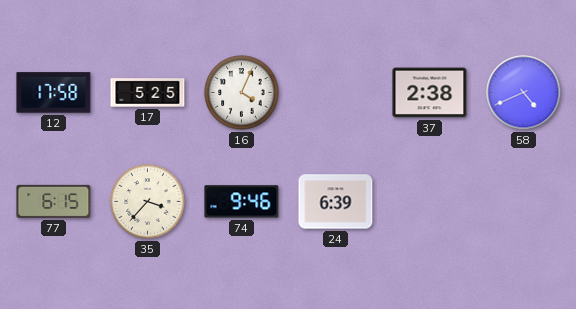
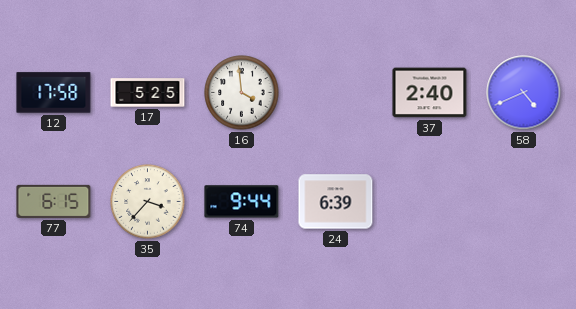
16: 4:04 -> 3:59
37: 2:38 -> 2:40
74: 9:46 -> 9:44
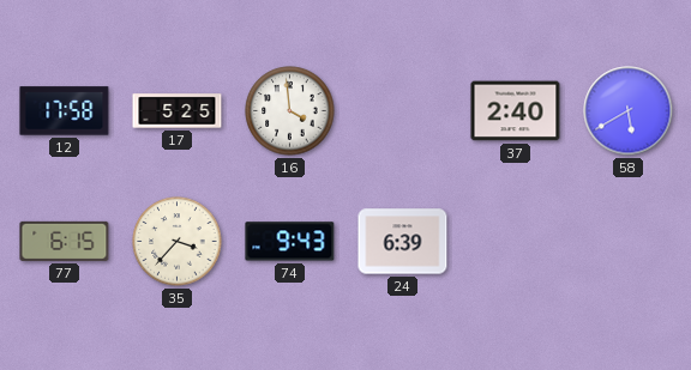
58: 4:41 -> 5:40
74: 9:44 -> 9:43
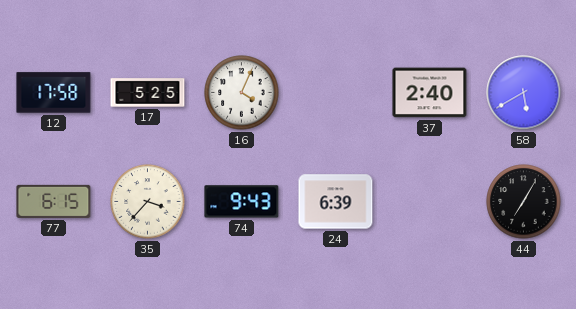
16: 3:59 -> 4:04
44: none -> 7:05
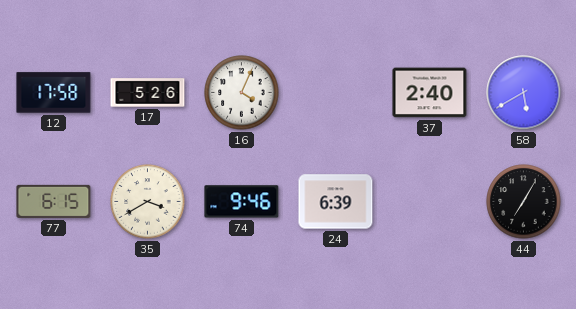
17: 5:25 -> 5:26
35: 3:37 -> 3:40
74: 9:43 -> 9:46
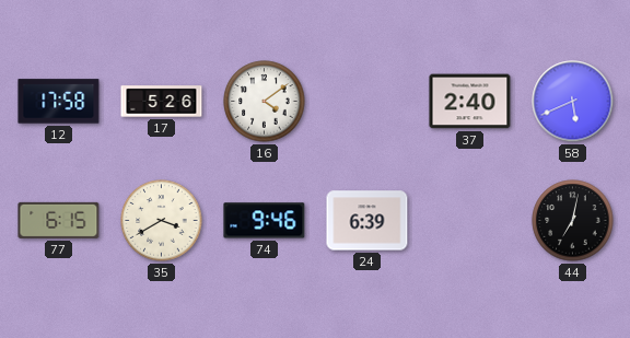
16: 4:04 -> 4:09
58: 5:40 -> 5:41
44: 7:05 -> 7:02
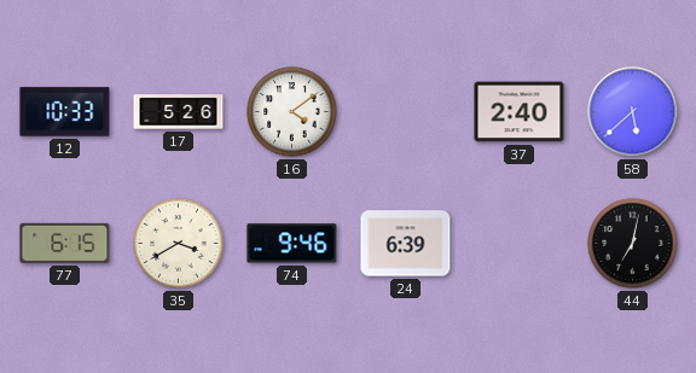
12: 17:58 -> 10:33
58: 5:41 -> 5:38
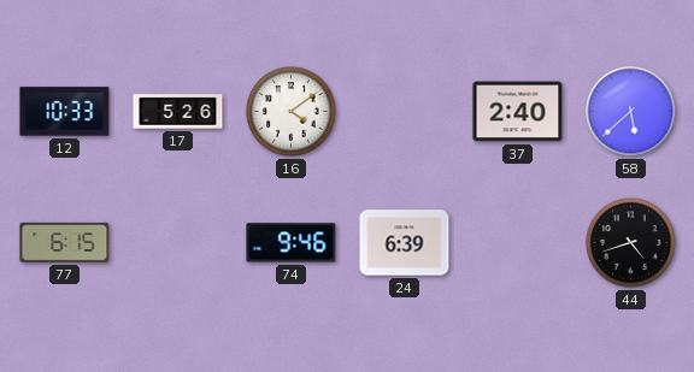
35: 3:40 -> none
44: 7:02 -> 4:42
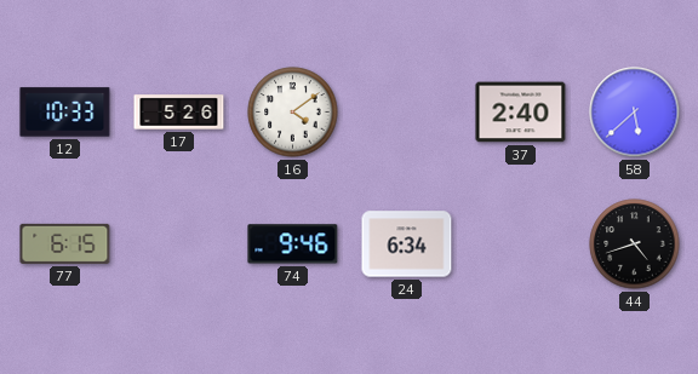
24: 6:39 -> 6:34
